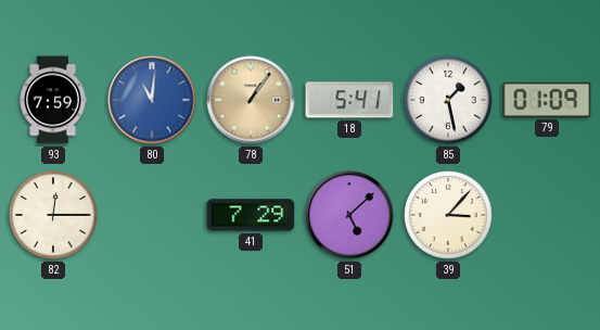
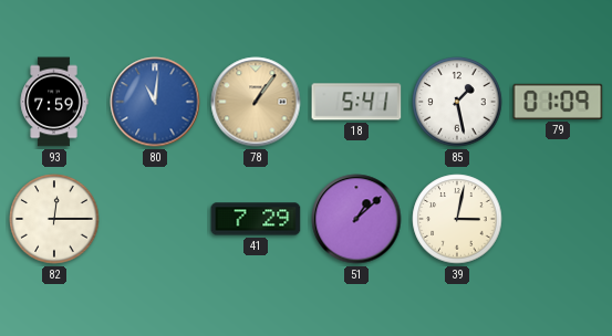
51: 5:08 -> 1:08
39: 3:07 -> 3:02
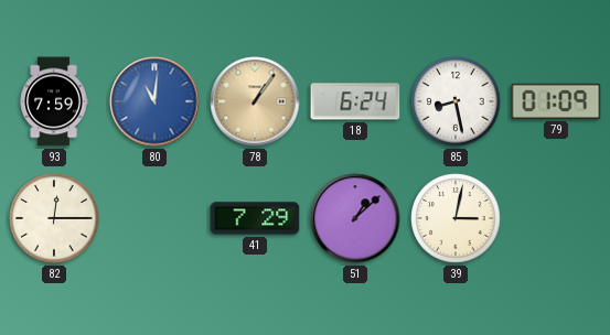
18: 5:41 -> 6:24
85: 1:28 -> 8:28
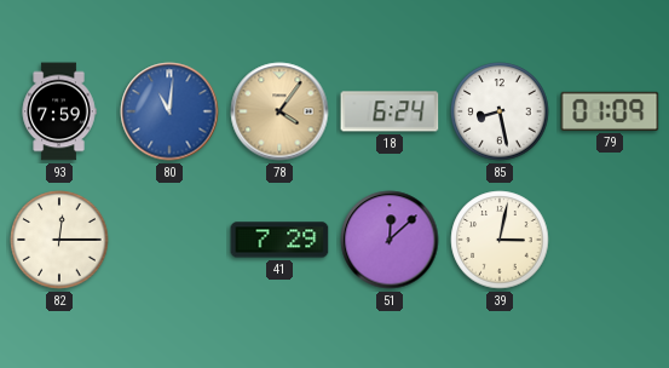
78: 1:06 -> 4:06
51: 1:08 -> 12:08
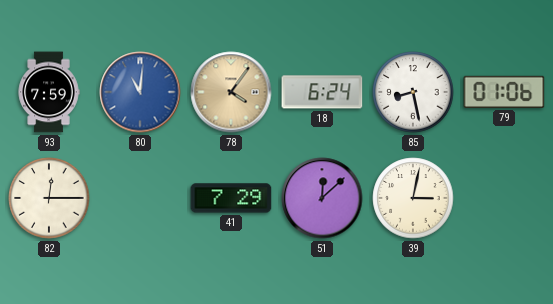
79: 01:09 -> 01:06
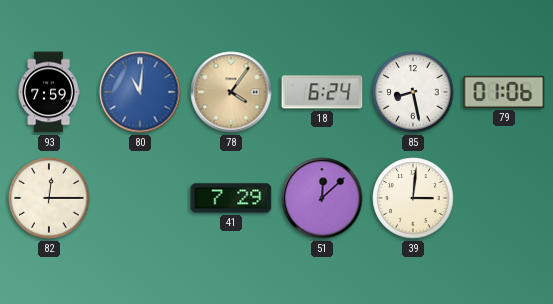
39: 3:02 -> 3:01
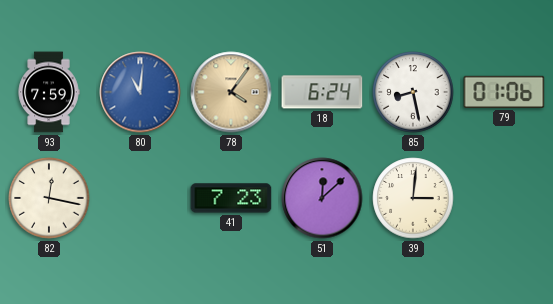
82: 12:15 -> 12:17
41: 7:29 -> 7:23
